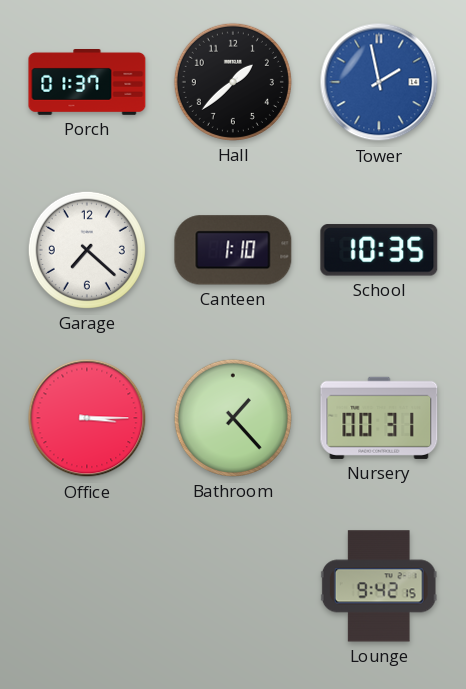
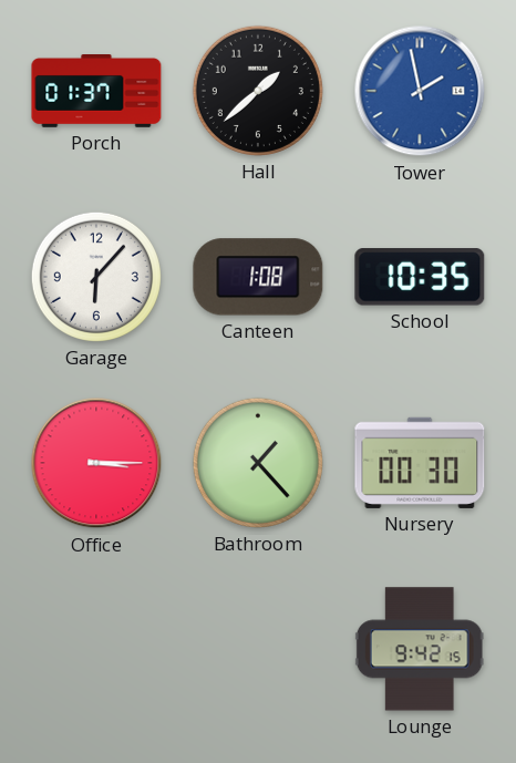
Garage: 7:22 -> 6:07
Canteen: 1:10 -> 1:08
Nursery: 00:31 -> 00:30
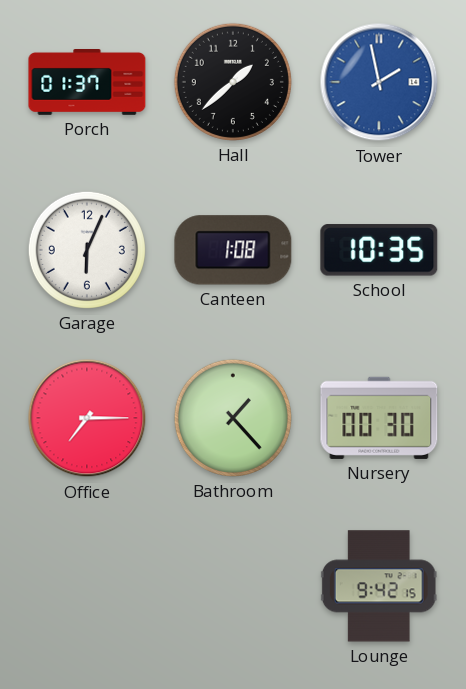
Garage: 6:07 -> 6:04
Office: 3:15 -> 7:15
